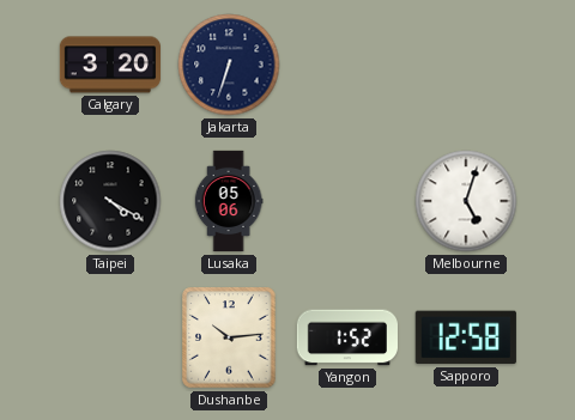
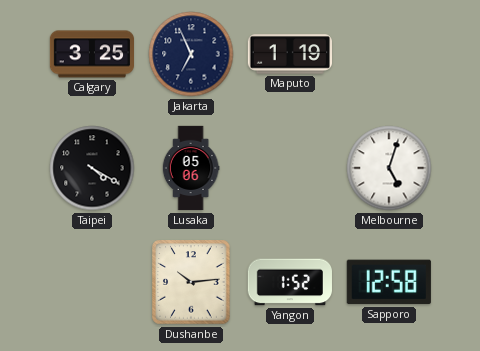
Calgary: 3:20 -> 3:25
Jakarta: 6:33 -> 6:56
Maputo: none -> 1:19
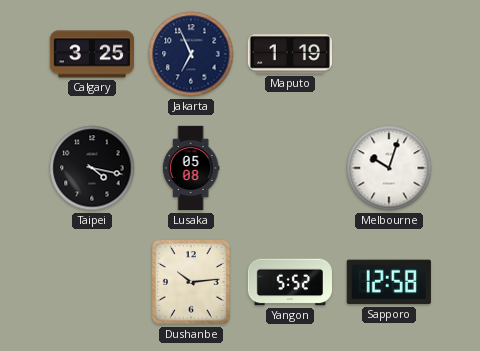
Taipei: 4:20 -> 4:17
Lusaka: 05:06 -> 05:08
Melbourne: 5:03 -> 10:03
Yangon: 1:52 -> 5:52
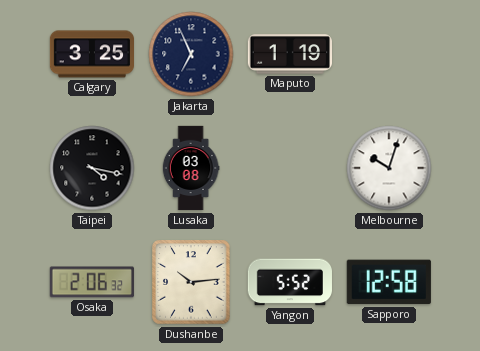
Lusaka: 05:08 -> 03:08
Osaka: none -> 2:06
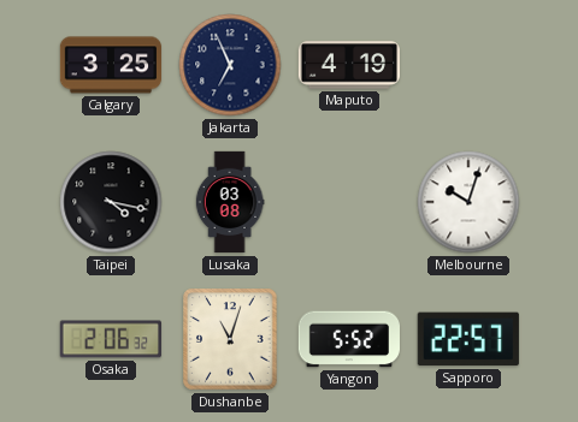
Maputo: 1:19 -> 4:19
Dushanbe: 10:14 -> 11:03
Sapporo: 12:58 -> 22:57
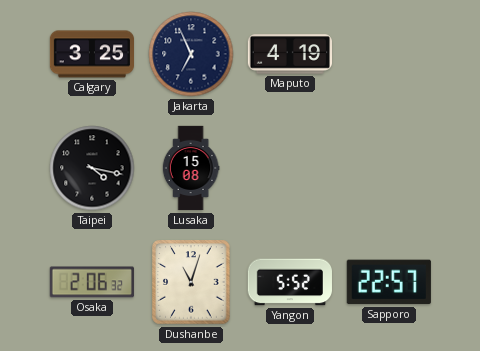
Lusaka: 03:08 -> 15:08
Melbourne: 10:03 -> none
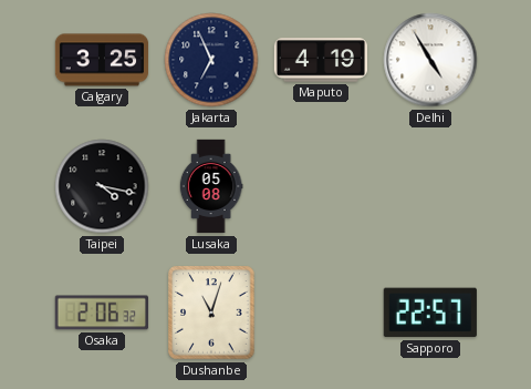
Delhi: none -> 4:55
Lusaka: 15:08 -> 05:08
Yangon: 5:52 -> none
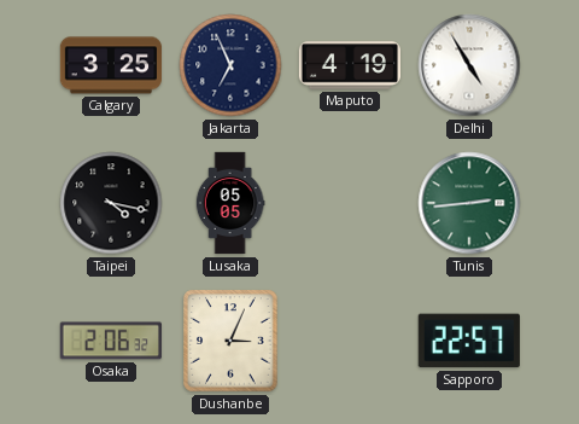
Lusaka: 05:08 -> 05:05
Tunis: none -> 2:44
Dushanbe: 11:03 -> 3:04
